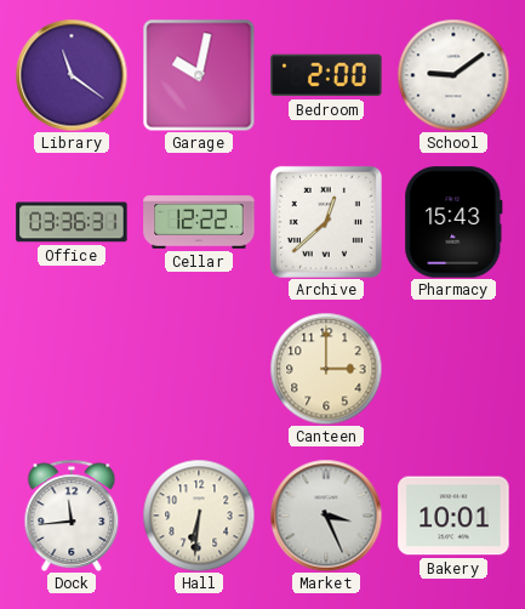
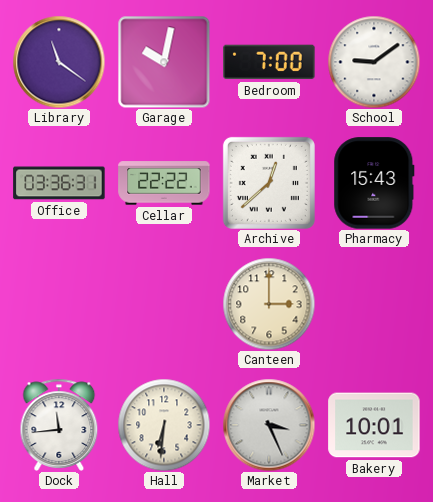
Bedroom: 2:00 -> 7:00
Cellar: 12:22 -> 22:22
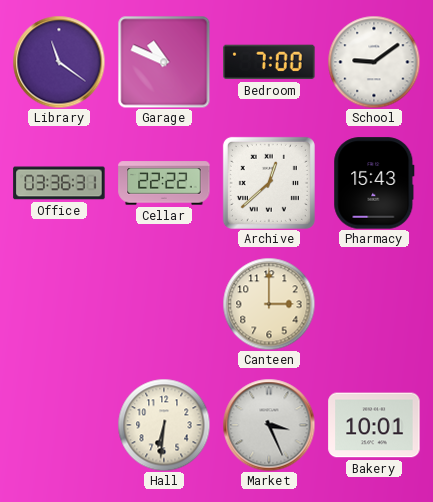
Garage: 10:02 -> 10:49
Dock: 11:44 -> none
